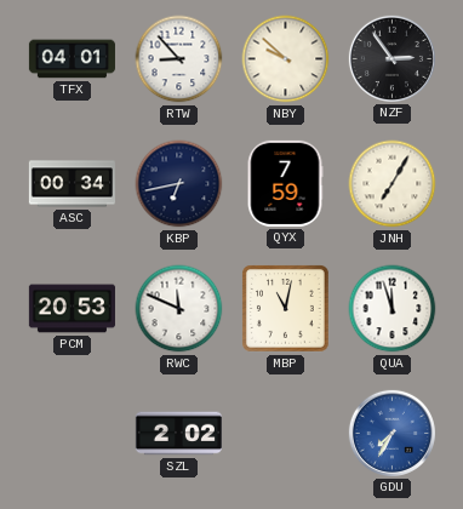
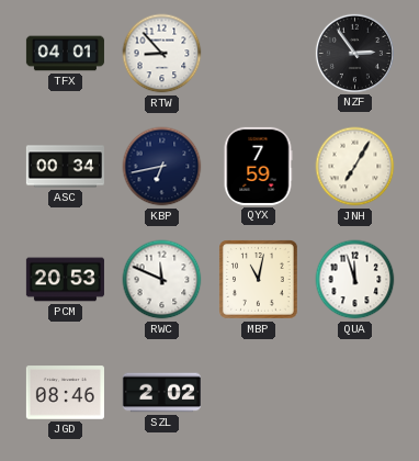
NBY: 9:52 -> none
JGD: none -> 08:46
GDU: 7:35 -> none
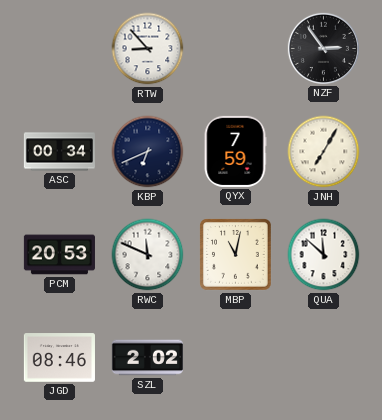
TFX: 04:01 -> none
KBP: 6:43 -> 6:41
QUA: 11:57 -> 11:52
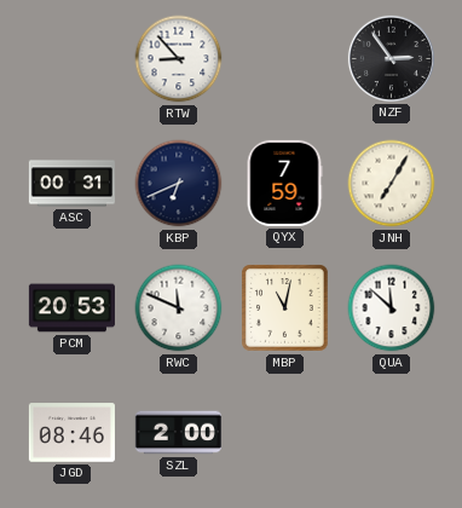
ASC: 00:34 -> 00:31
SZL: 2:02 -> 2:00
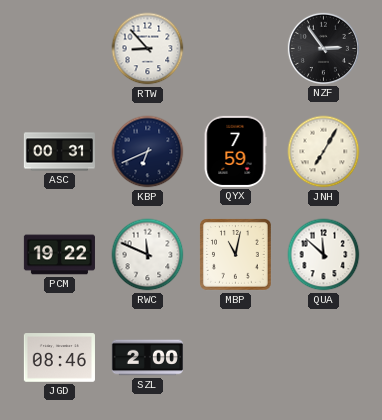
PCM: 20:53 -> 19:22
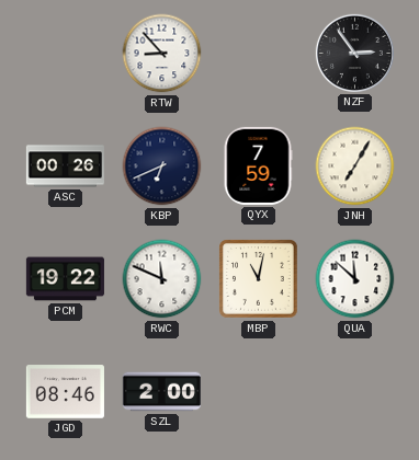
ASC: 00:31 -> 00:26
